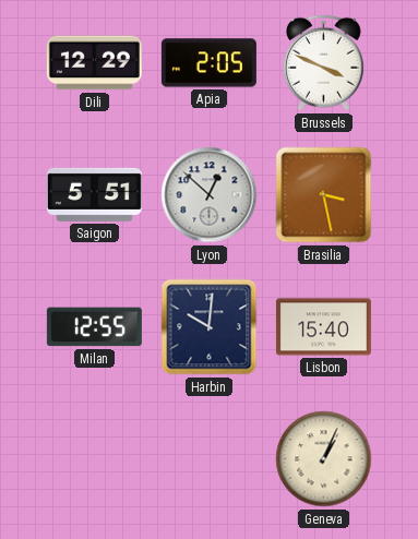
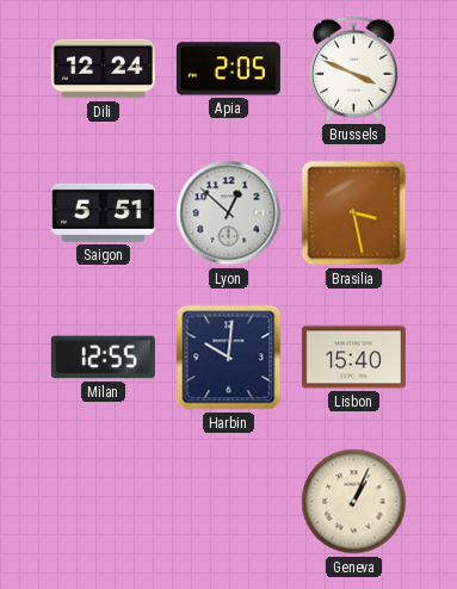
Dili: 12:29 -> 12:24
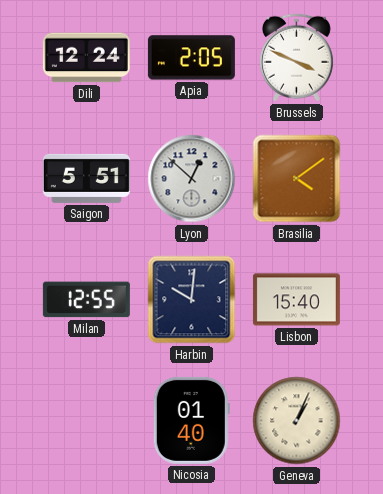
Brasilia: 3:28 -> 4:09
Nicosia: none -> 01:40
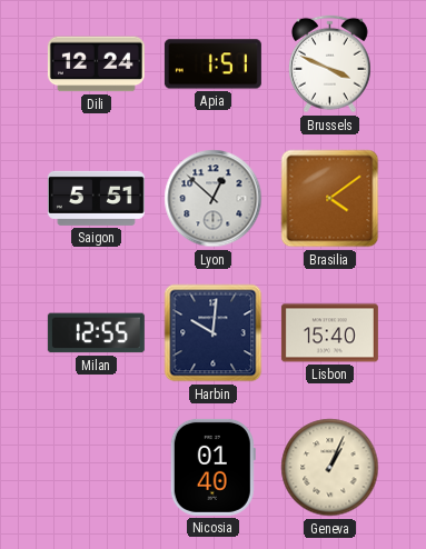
Apia: 2:05 -> 1:51
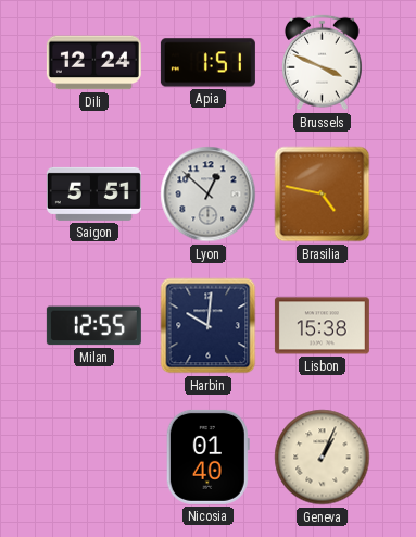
Brasilia: 4:09 -> 4:47
Lisbon: 15:40 -> 15:38
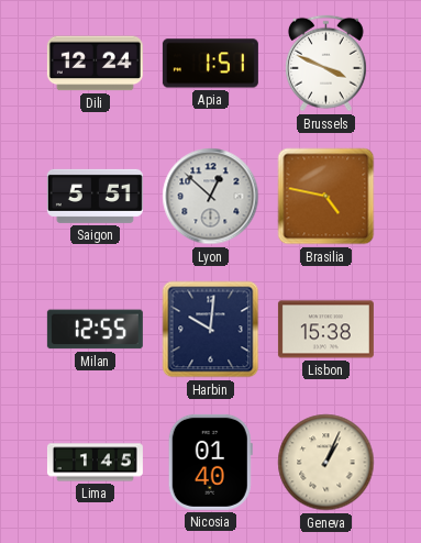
Lima: none -> 1:45
